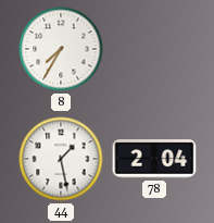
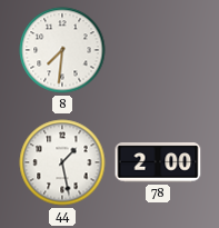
8: 7:35 -> 7:31
78: 2:04 -> 2:00
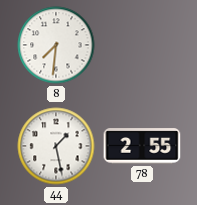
78: 2:00 -> 2:55
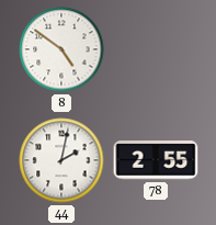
8: 7:31 -> 4:51
44: 1:28 -> 2:02
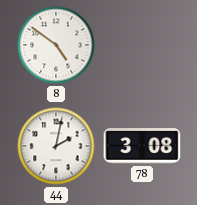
78: 2:55 -> 3:08
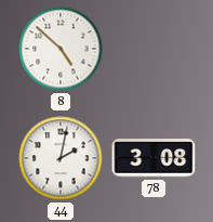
8: 4:51 -> 4:52
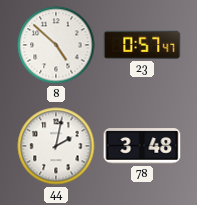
23: none -> 0:57
78: 3:08 -> 3:48
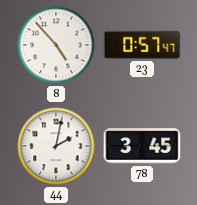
8: 4:52 -> 4:53
78: 3:48 -> 3:45
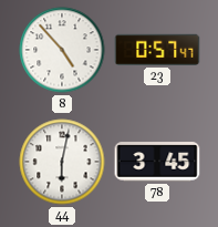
44: 2:02 -> 6:02
